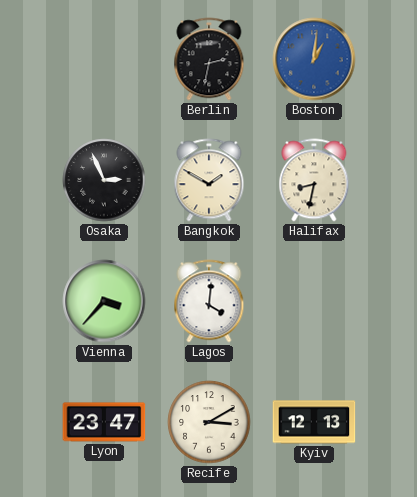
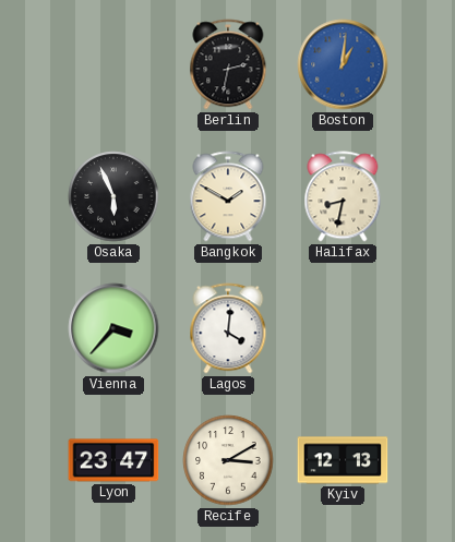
Osaka: 2:56 -> 5:56
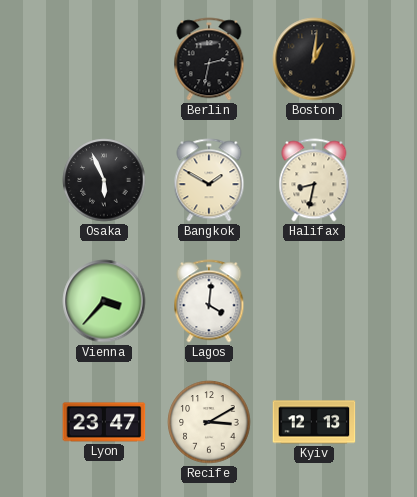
Boston dial: blue -> black
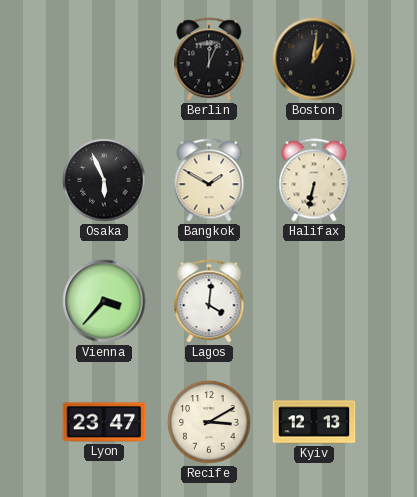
Berlin: 2:32 -> 12:04
Halifax: 8:32 -> 6:32
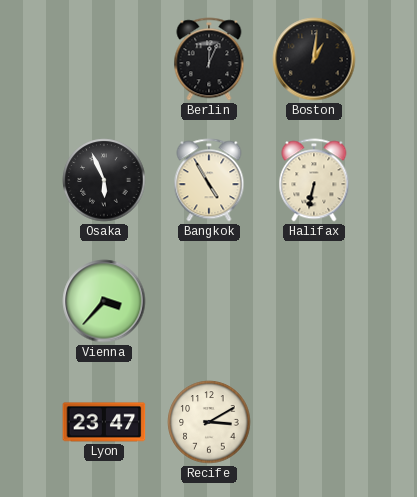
Bangkok: 1:50 -> 4:55
Lagos: 4:01 -> none
Kyiv: 12:13 -> none
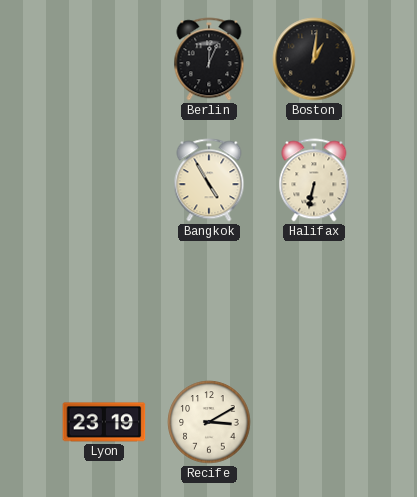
Osaka: 5:56 -> none
Vienna: 3:37 -> none
Lyon: 23:47 -> 23:19
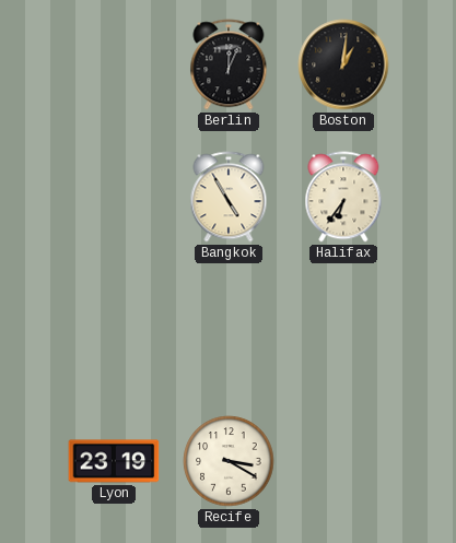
Halifax: 6:32 -> 6:36
Recife: 3:10 -> 3:20
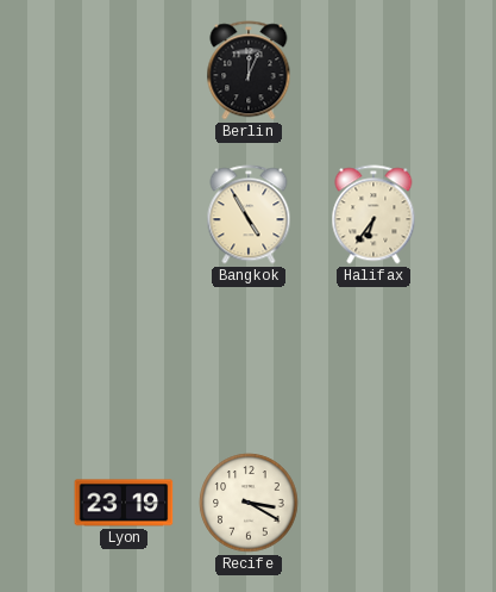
Boston: 1:01 -> none
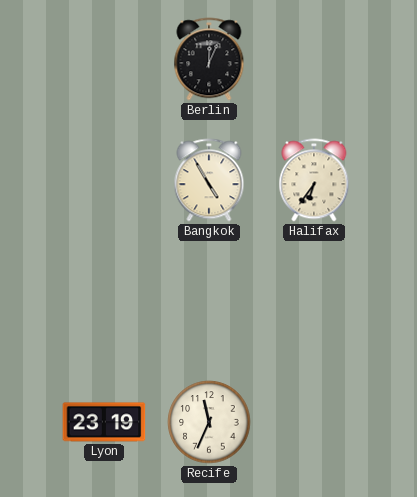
Recife: 3:20 -> 11:34
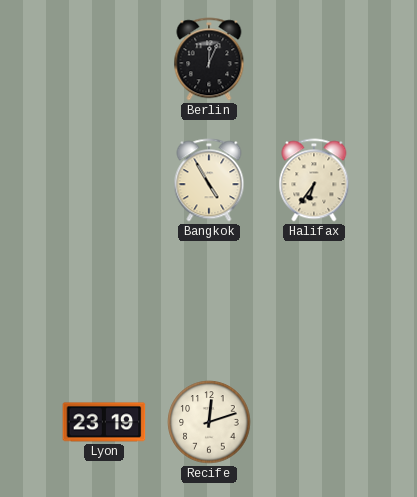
Recife: 11:34 -> 12:12
